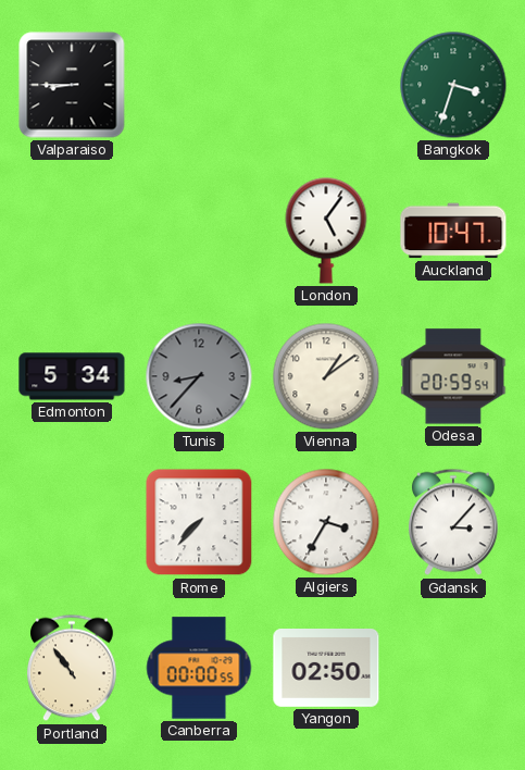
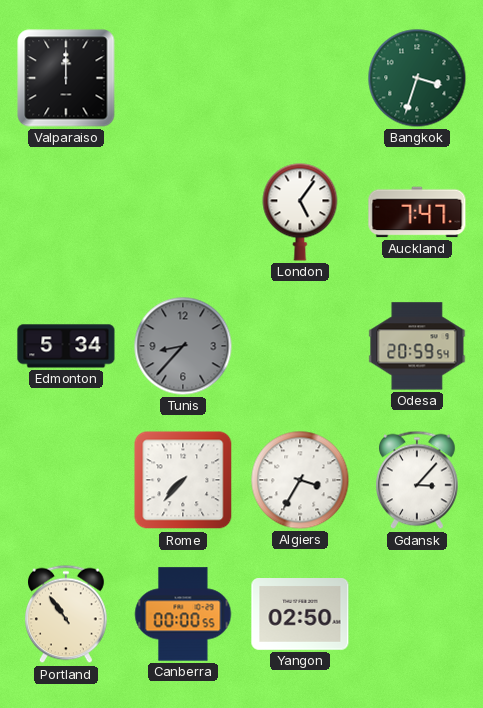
Valparaiso: 8:45 -> 12:00
Auckland: 10:47 -> 7:47
Vienna: 1:09 -> none
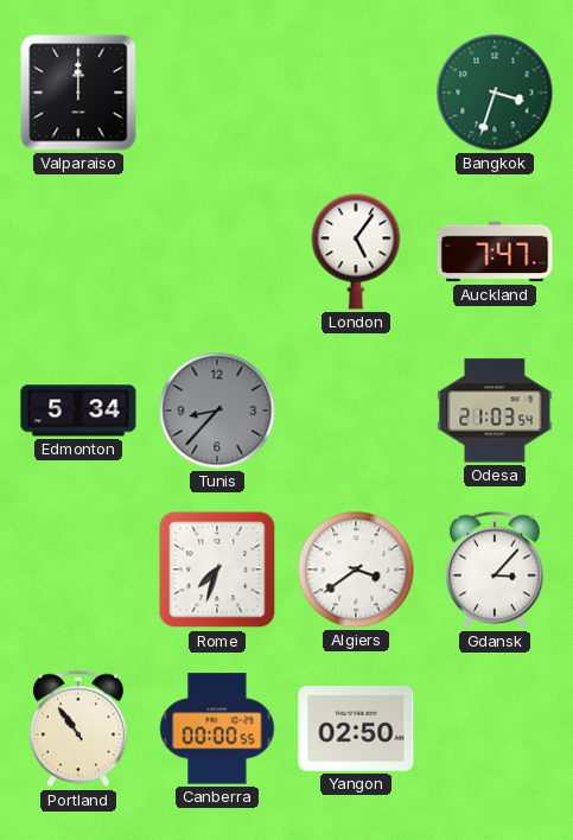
Odesa: 20:59 -> 21:03
Rome: 7:37 -> 7:33
Algiers: 3:35 -> 3:39
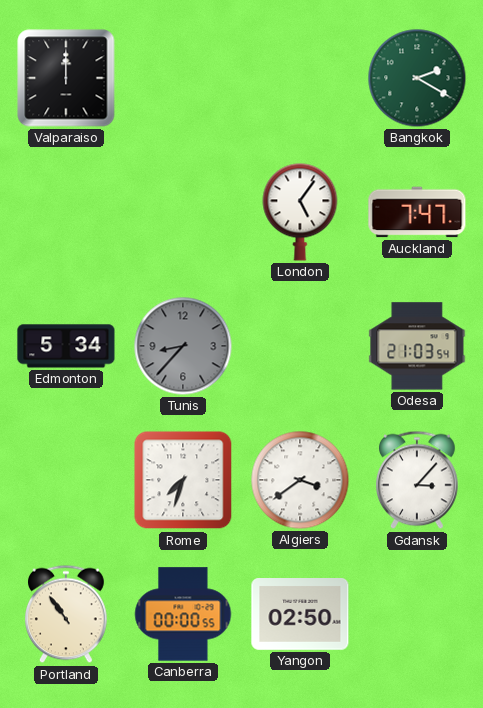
Bangkok: 3:33 -> 2:20
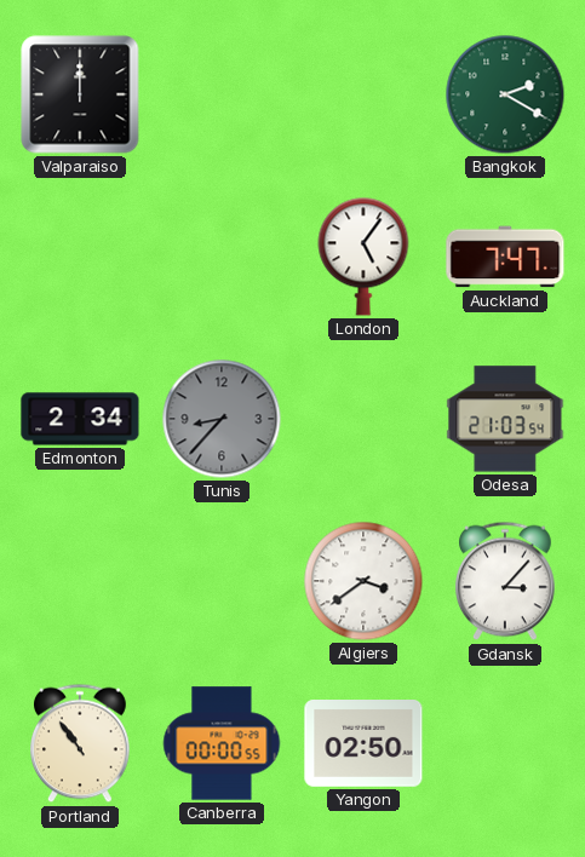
Edmonton: 5:34 -> 2:34
Rome: 7:33 -> none
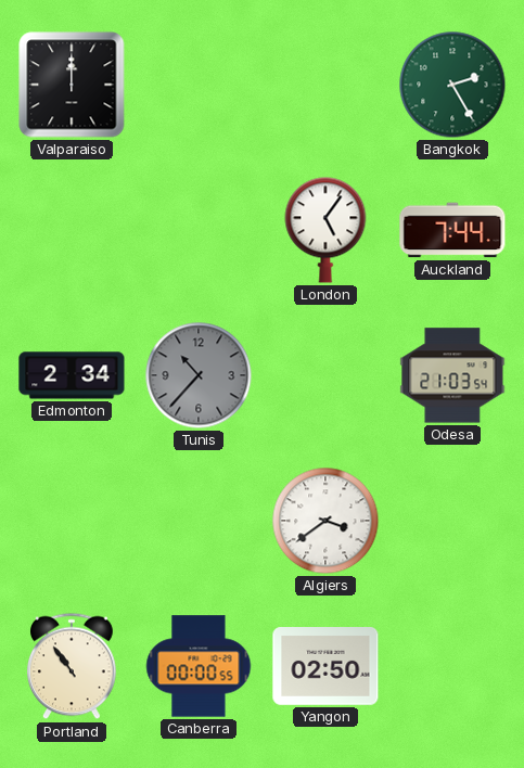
Bangkok: 2:20 -> 2:25
Auckland: 7:47 -> 7:44
Tunis: 8:37 -> 10:37
Gdansk: 3:07 -> none
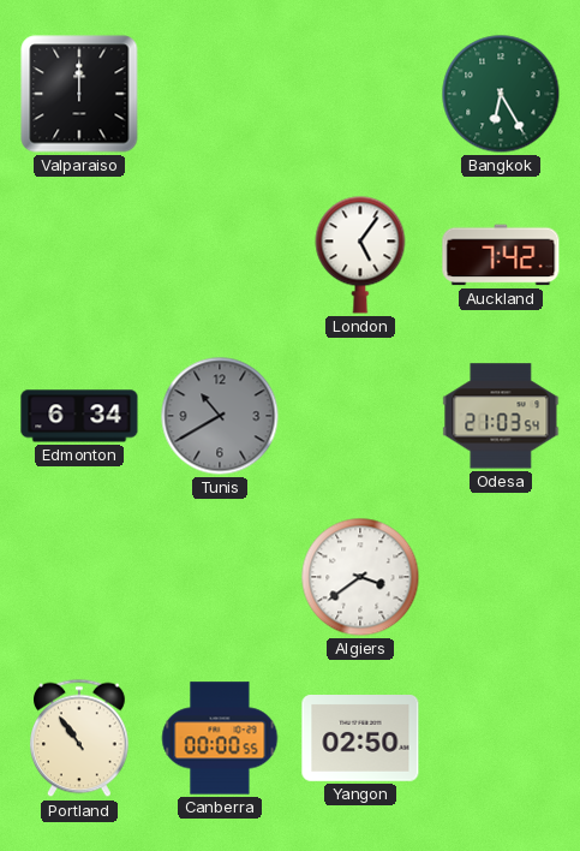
Bangkok: 2:25 -> 6:25
Auckland: 7:44 -> 7:42
Edmonton: 2:34 -> 6:34
Tunis: 10:37 -> 10:40
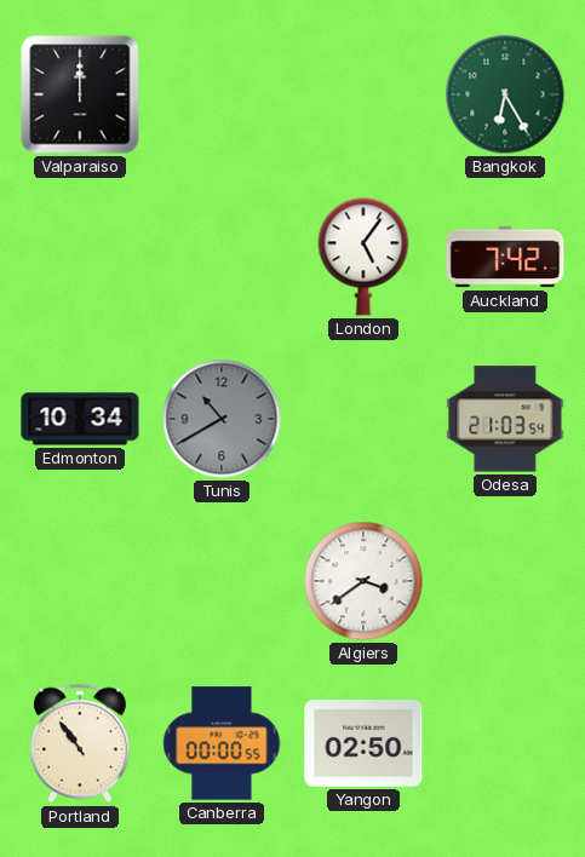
Edmonton: 6:34 -> 10:34
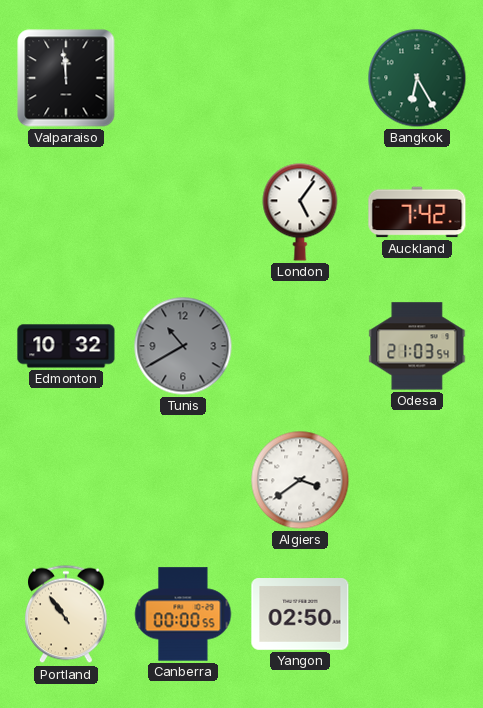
Valparaiso: 12:00 -> 11:59
Edmonton: 10:34 -> 10:32
